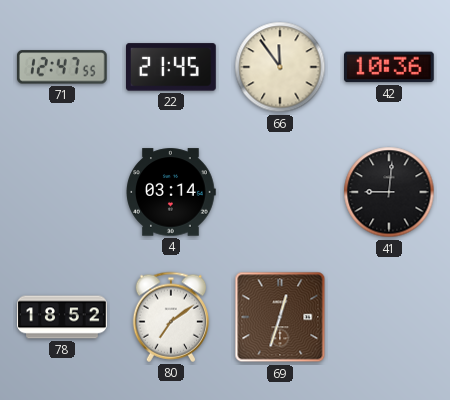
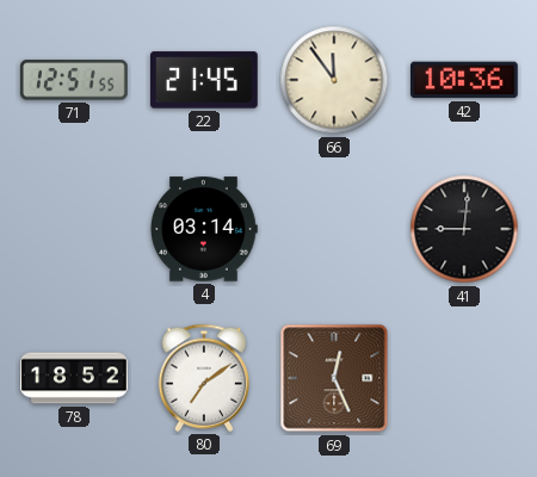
71: 12:47 -> 12:51
69: 12:33 -> 12:26
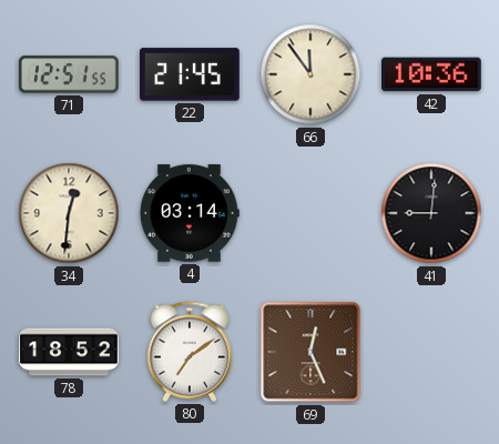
34: none -> 12:31
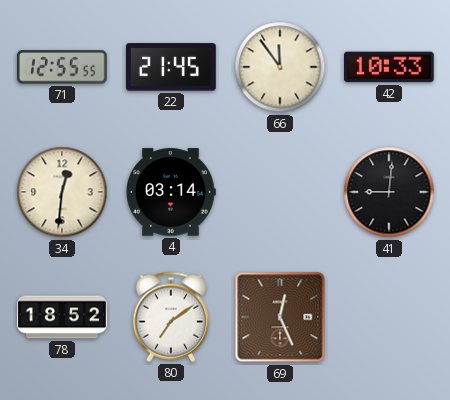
71: 12:51 -> 12:55
42: 10:36 -> 10:33
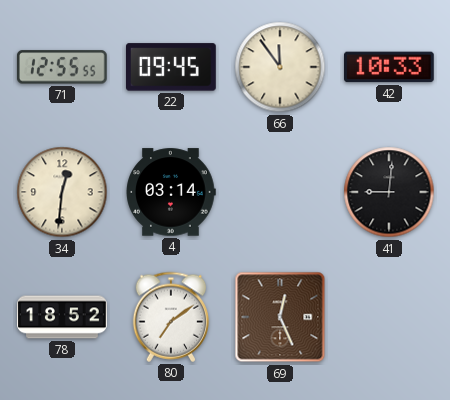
22: 21:45 -> 09:45
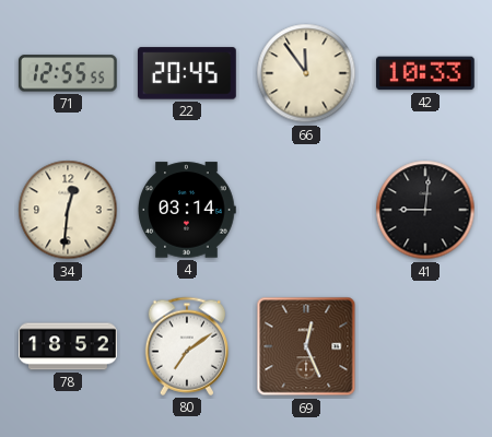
22: 09:45 -> 20:45
